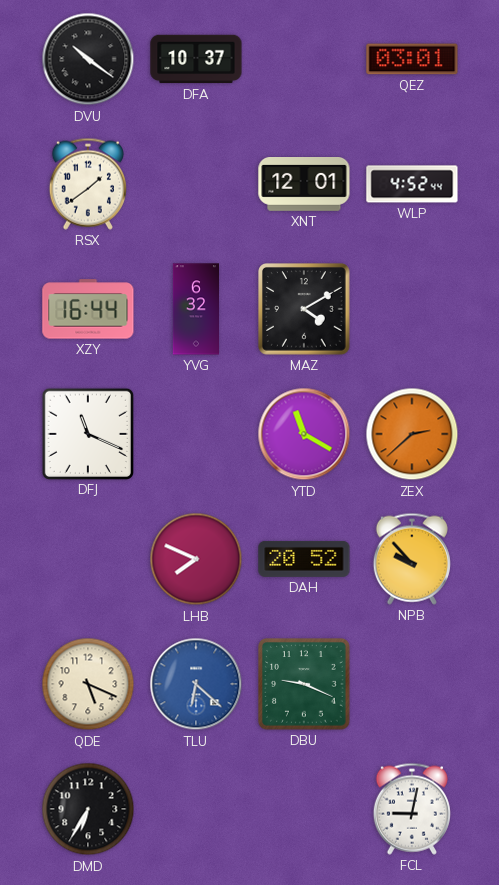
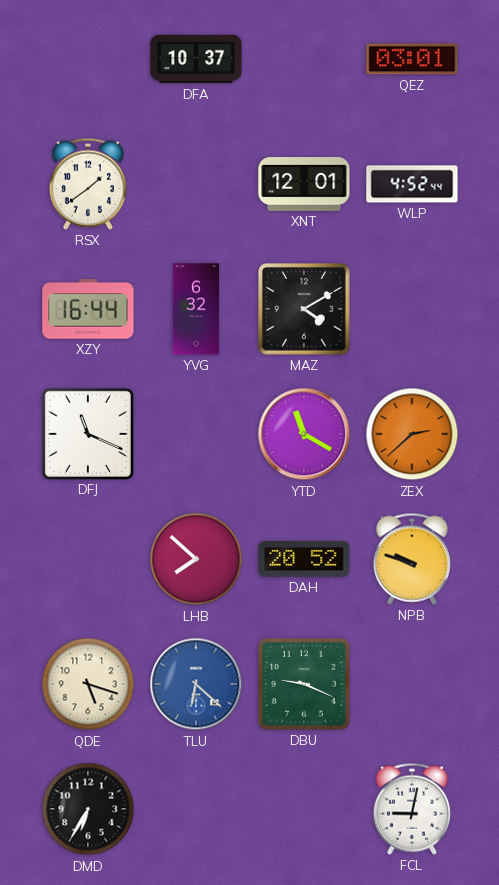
DVU: 10:21 -> none
LHB: 7:49 -> 7:52
NPB: 9:53 -> 9:48
QDE: 5:19 -> 5:18
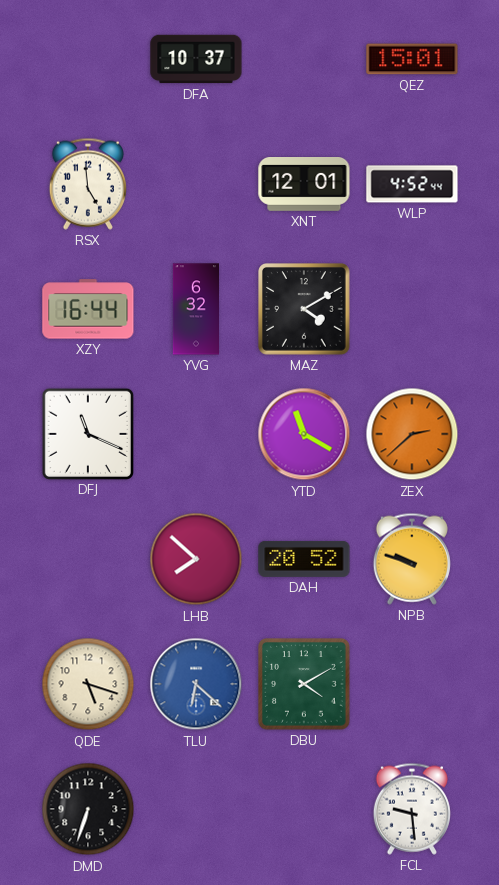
QEZ: 03:01 -> 15:01
RSX: 1:39 -> 4:59
DBU: 9:19 -> 4:10
DMD: 6:35 -> 6:33
FCL: 9:02 -> 9:29
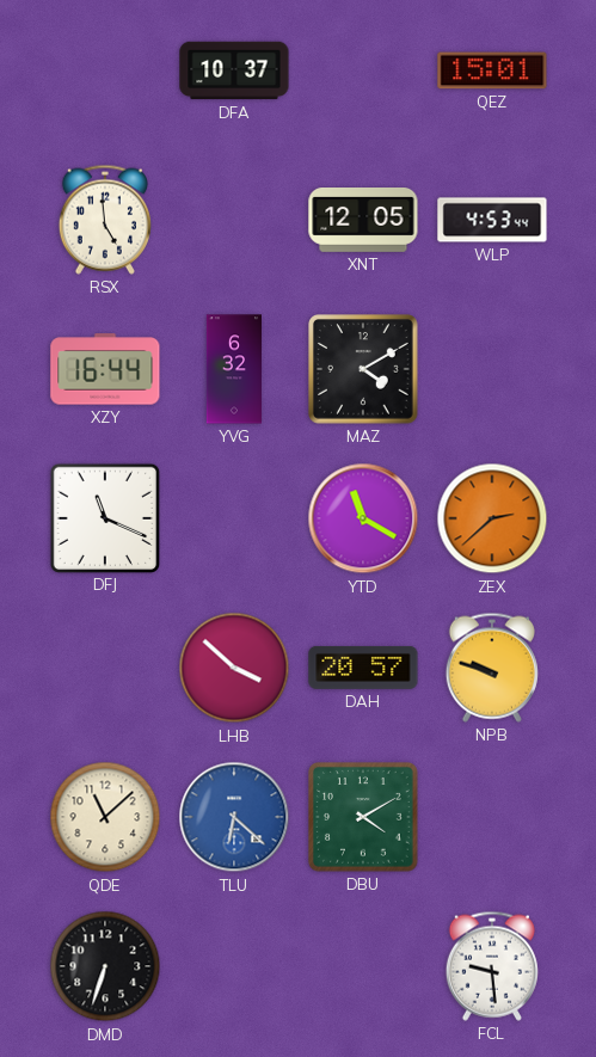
XNT: 12:01 -> 12:05
WLP: 4:52 -> 4:53
LHB: 7:52 -> 3:52
DAH: 20:52 -> 20:57
QDE: 5:18 -> 11:08
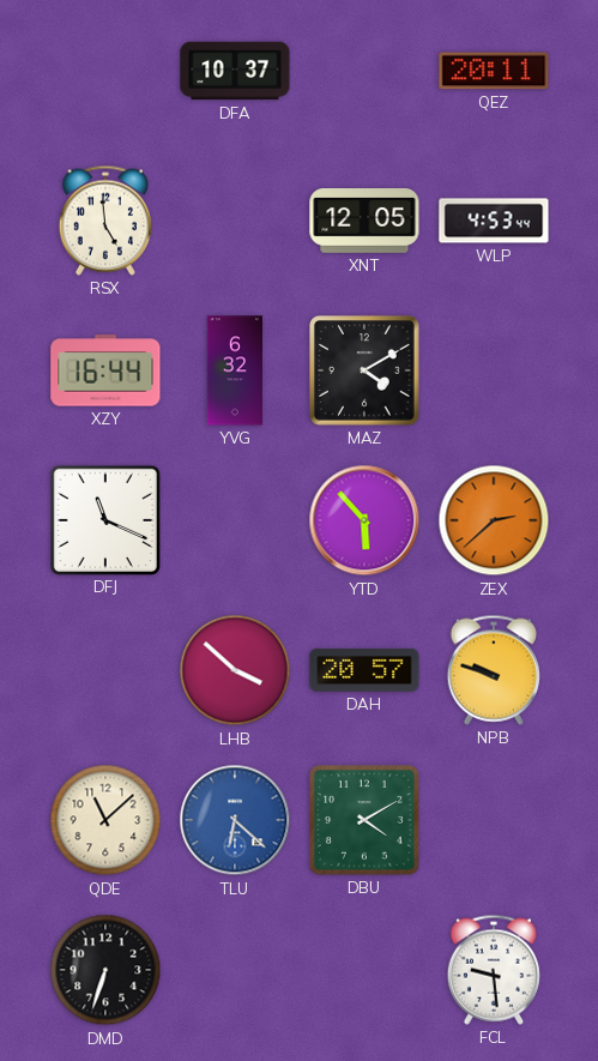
QEZ: 15:01 -> 20:11
YTD: 11:20 -> 5:53
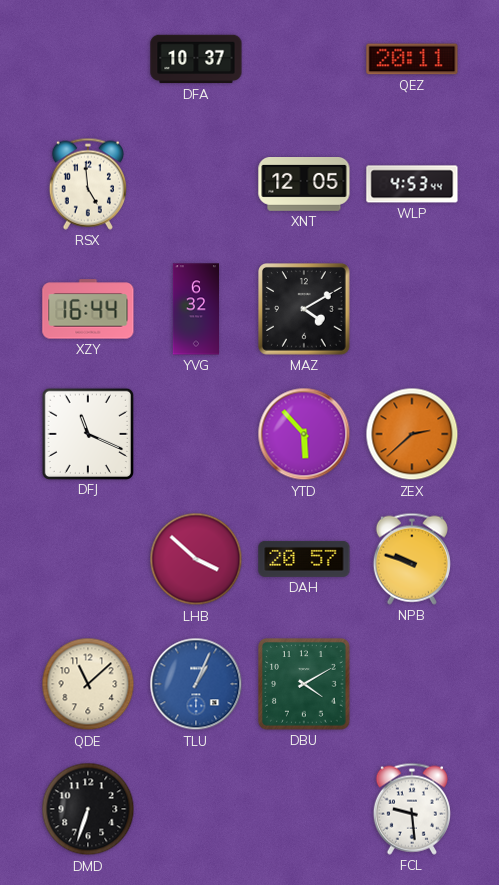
TLU: 6:22 -> 1:04
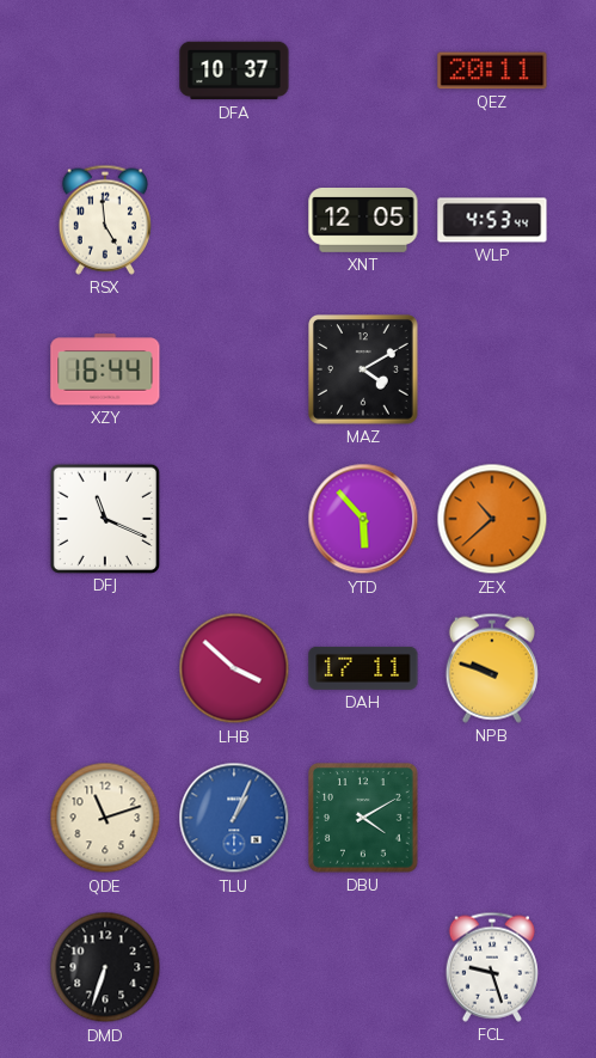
YVG: 6:32 -> none
ZEX: 2:38 -> 10:38
DAH: 20:57 -> 17:11
QDE: 11:08 -> 11:12
FCL: 9:29 -> 9:27
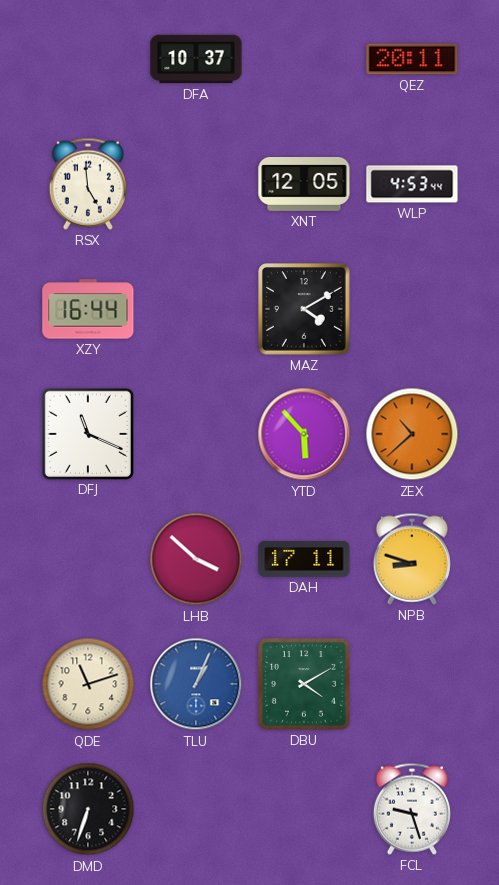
NPB: 9:48 -> 8:48
